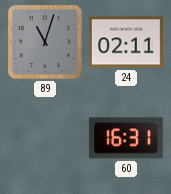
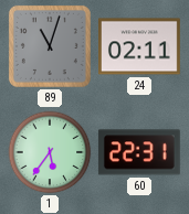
1: none -> 5:36
60: 16:31 -> 22:31
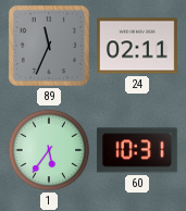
89: 11:03 -> 11:34
60: 22:31 -> 10:31
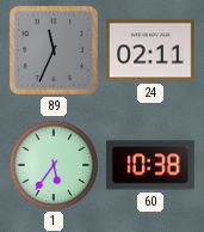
60: 10:31 -> 10:38
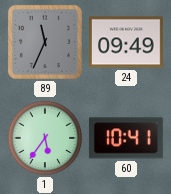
24: 02:11 -> 09:49
60: 10:38 -> 10:41
